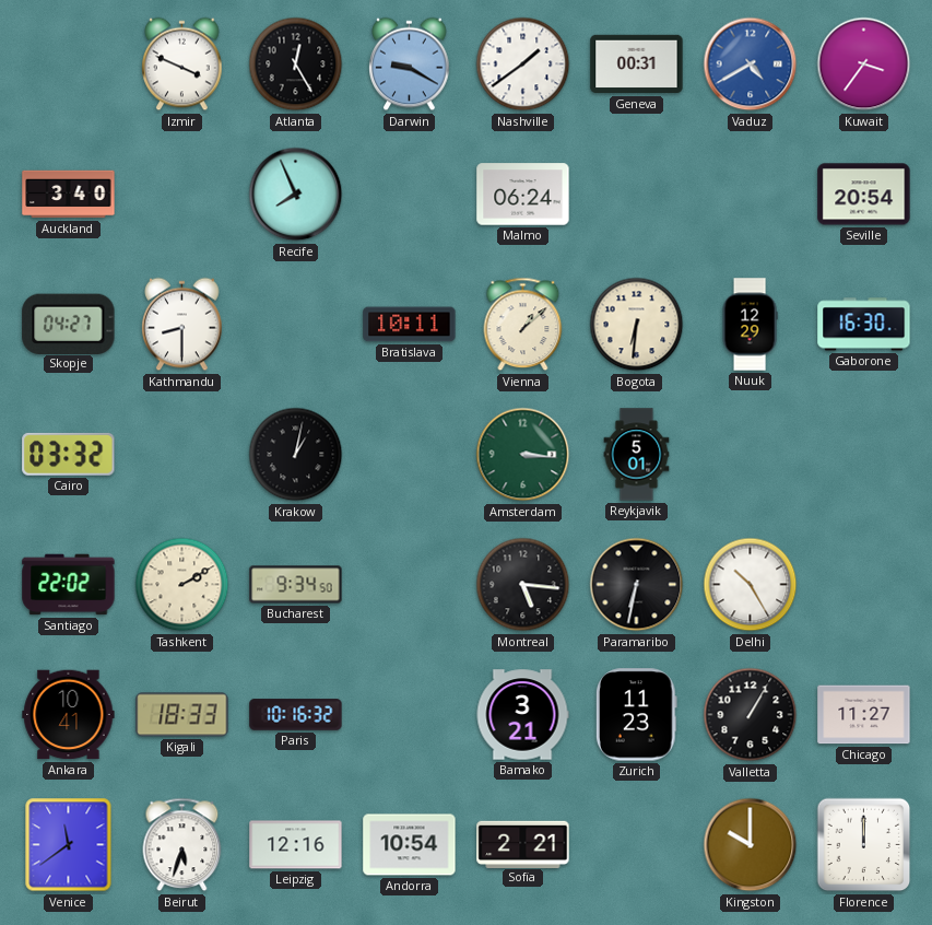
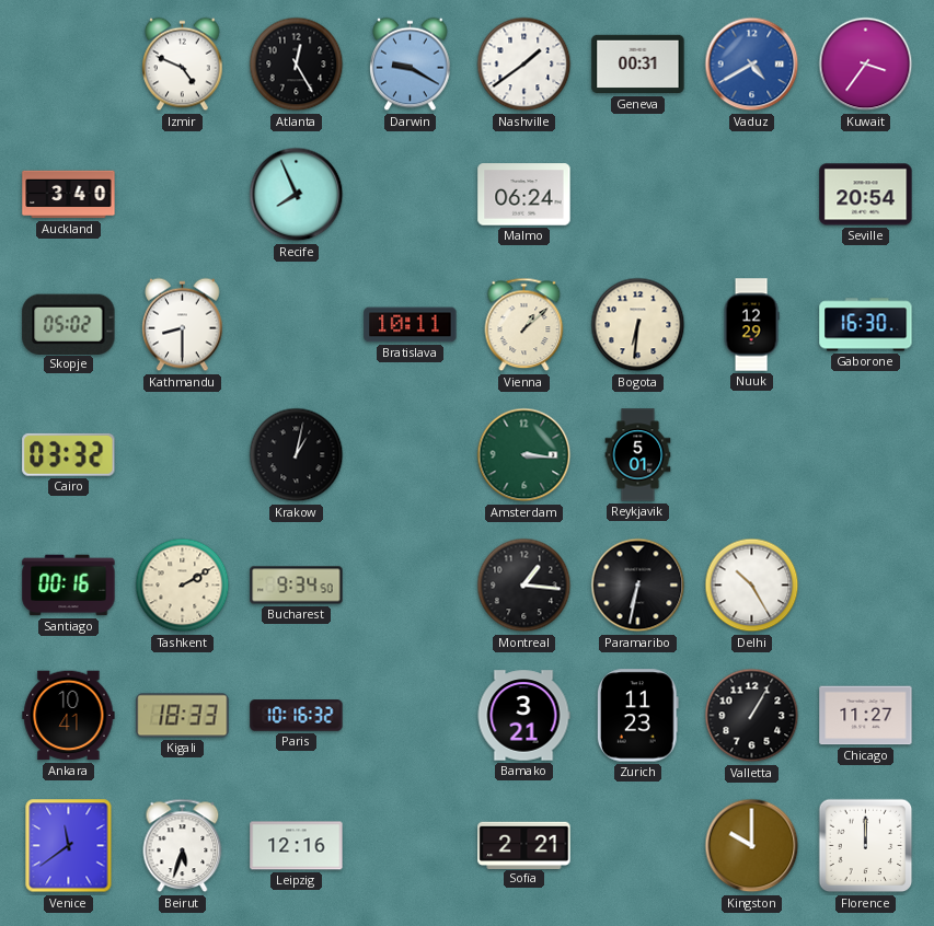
Izmir: 3:49 -> 4:49
Skopje: 04:27 -> 05:02
Santiago: 22:02 -> 00:16
Montreal: 5:16 -> 1:16
Andorra: 10:54 -> none
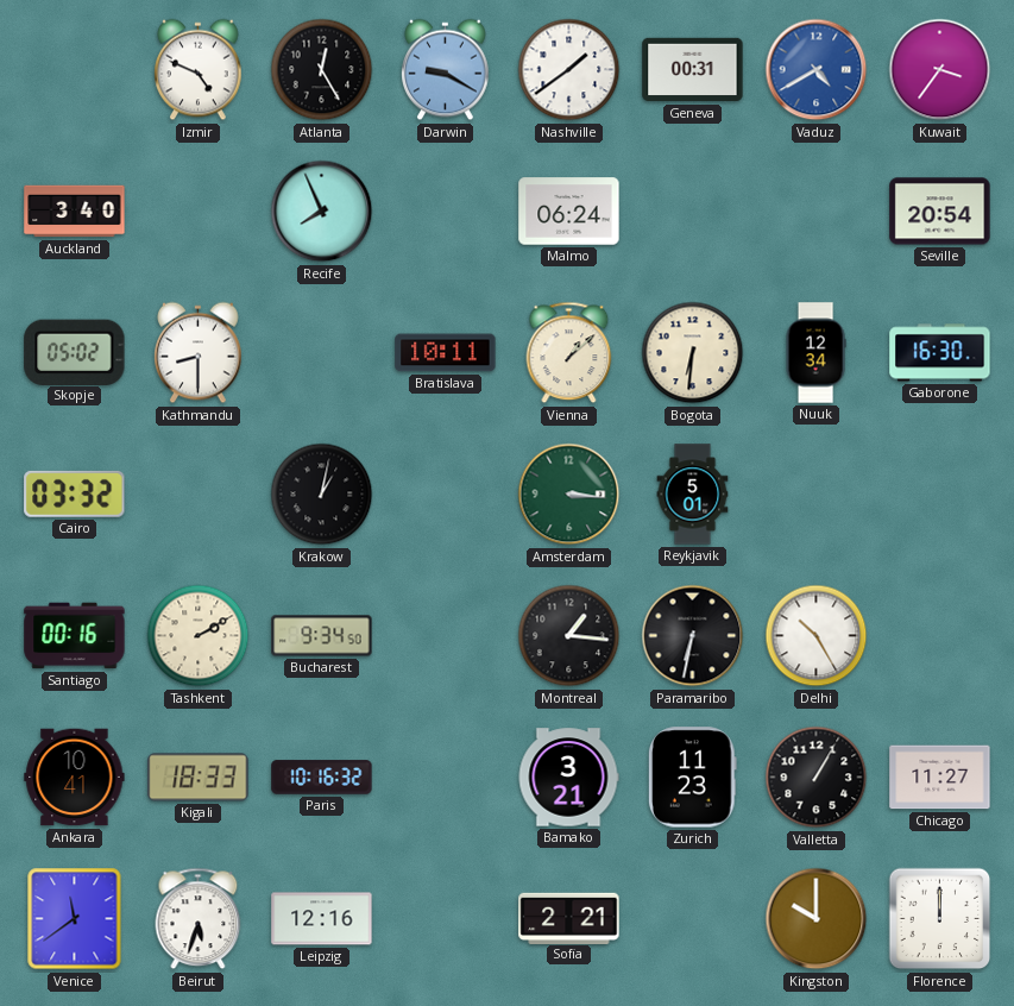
Nuuk: 12:29 -> 12:34
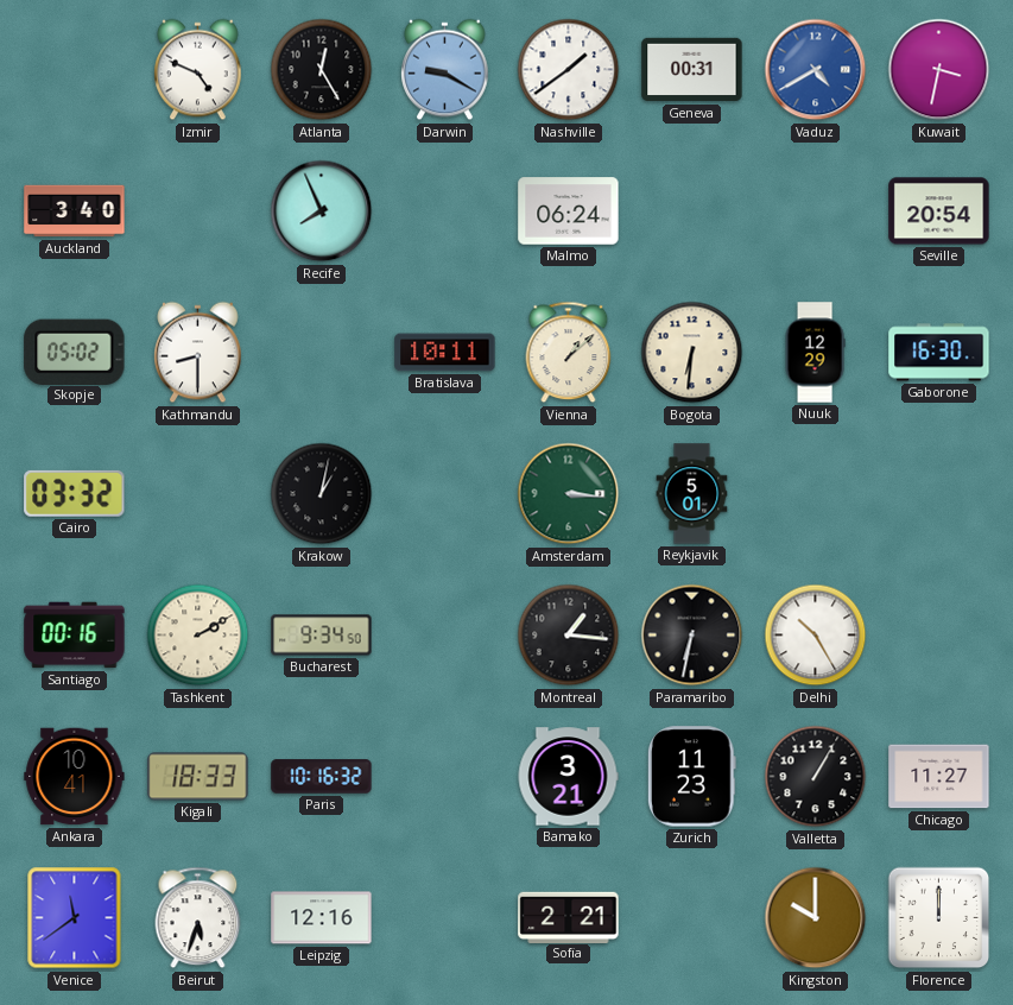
Kuwait: 3:36 -> 3:32
Nuuk: 12:34 -> 12:29
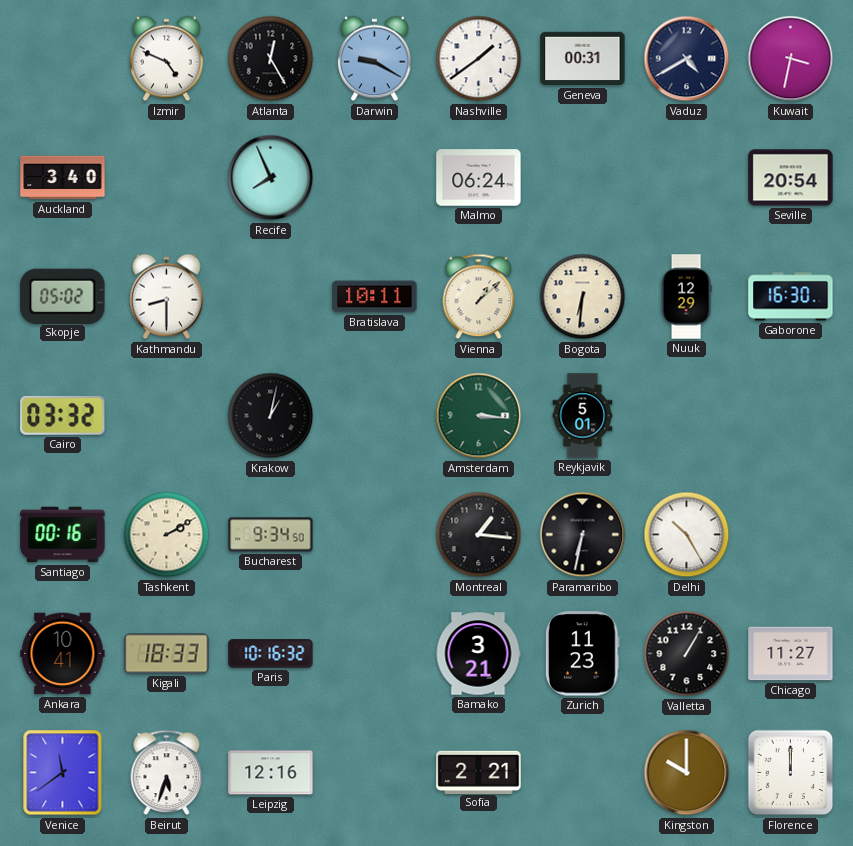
Vaduz dial: blue -> navy
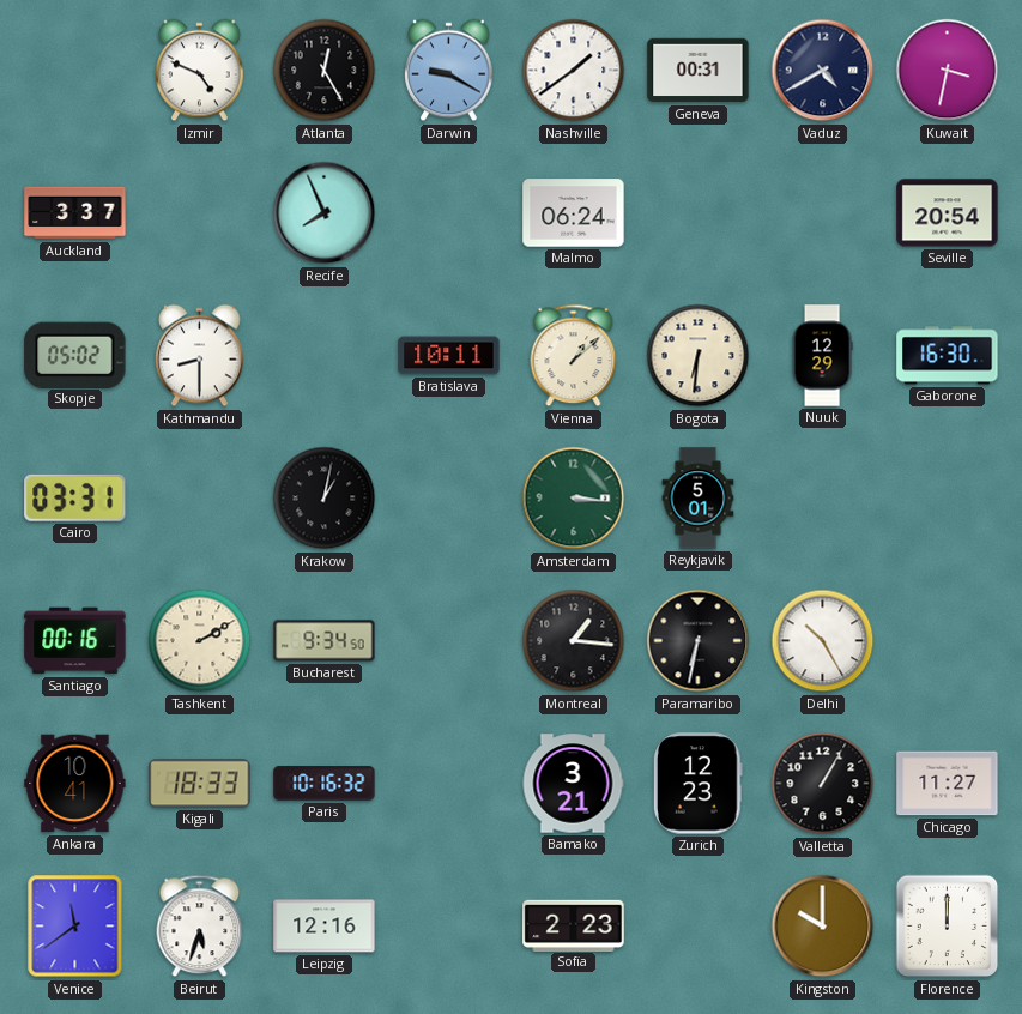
Auckland: 3:40 -> 3:37
Cairo: 03:32 -> 03:31
Zurich: 11:23 -> 12:23
Sofia: 2:21 -> 2:23
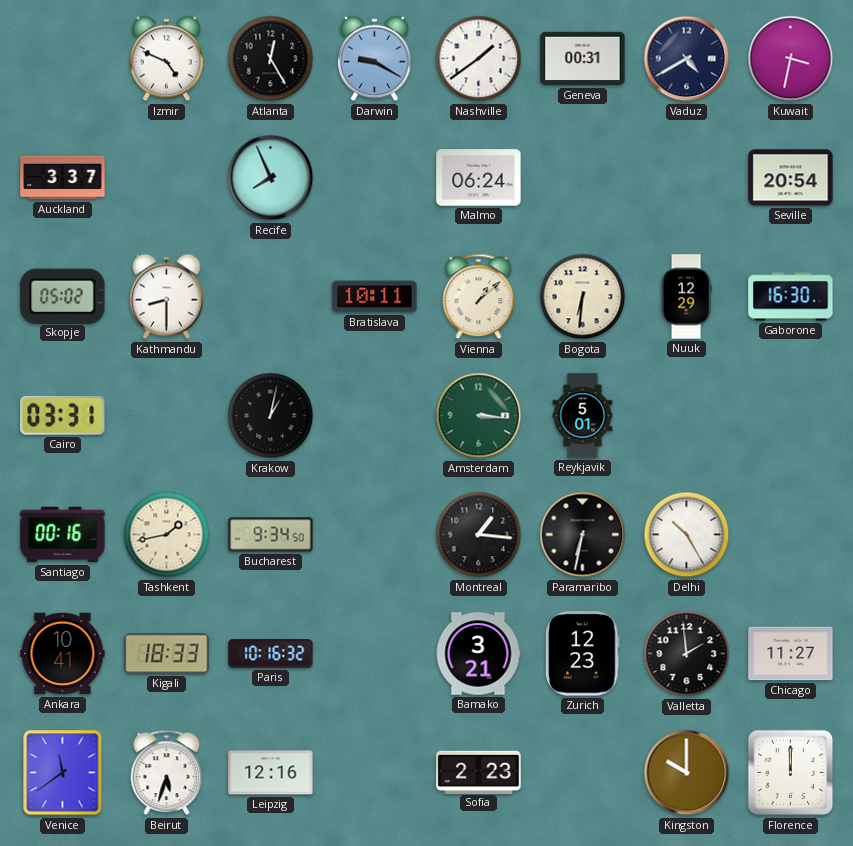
Tashkent: 2:10 -> 1:43
Valletta: 1:05 -> 1:59
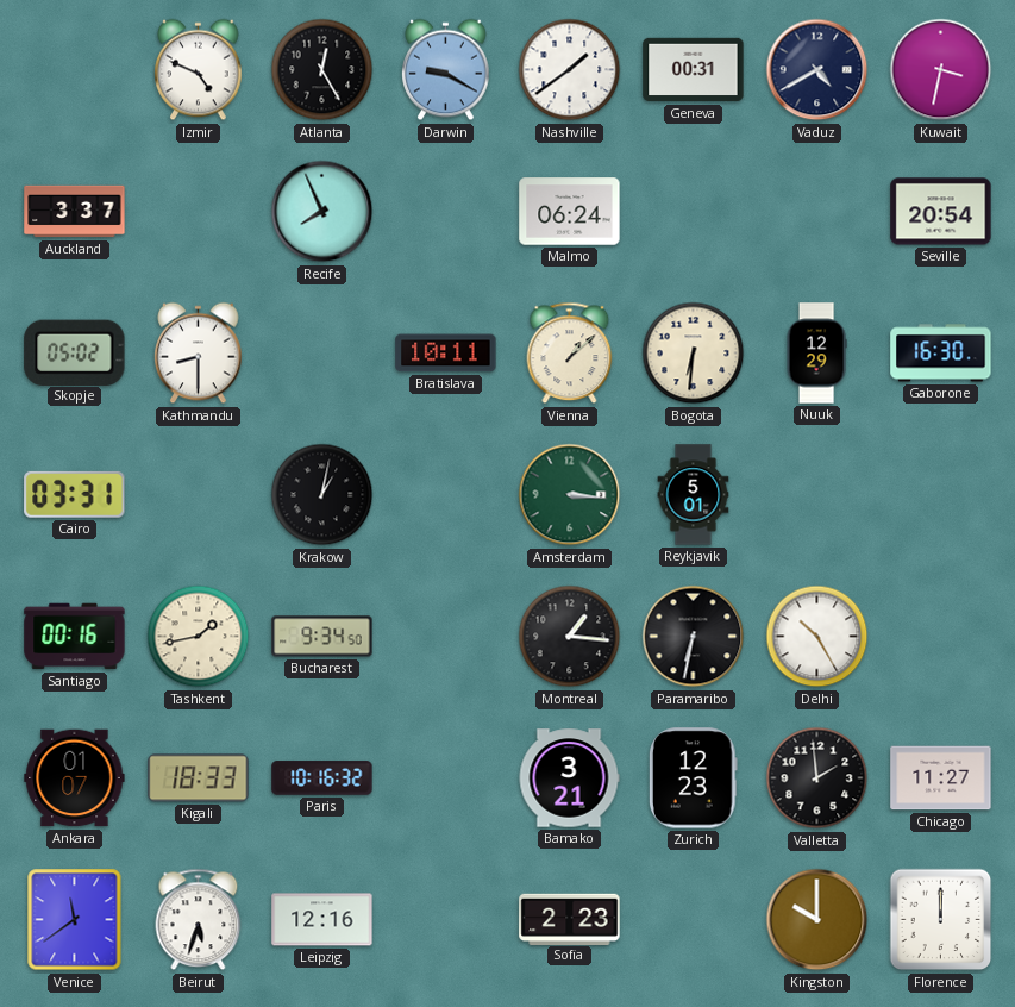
Ankara: 10:41 -> 01:07
